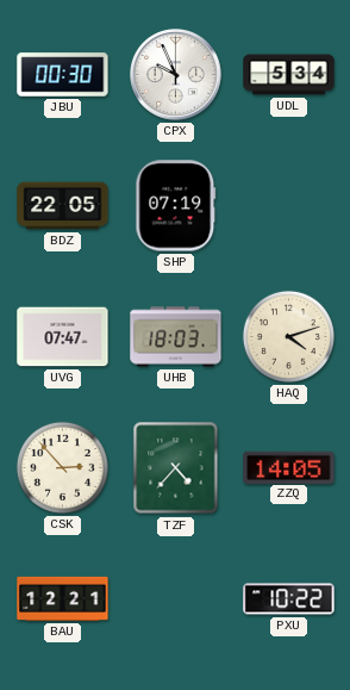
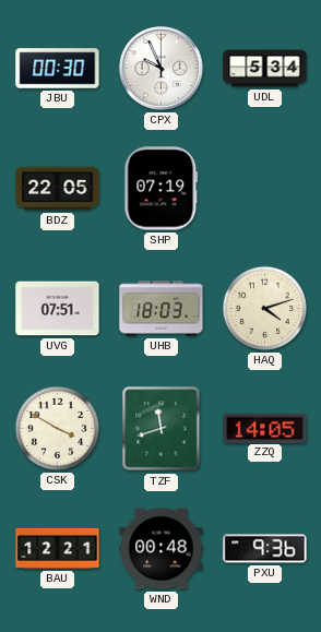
UVG: 07:47 -> 07:51
CSK: 2:53 -> 3:50
TZF: 4:37 -> 11:42
WND: none -> 00:48
PXU: 10:22 -> 9:36
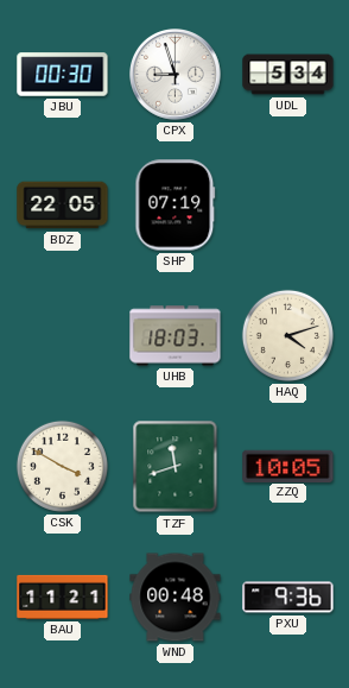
CPX: 9:56 -> 8:57
UVG: 07:51 -> none
ZZQ: 14:05 -> 10:05
BAU: 12:21 -> 11:21
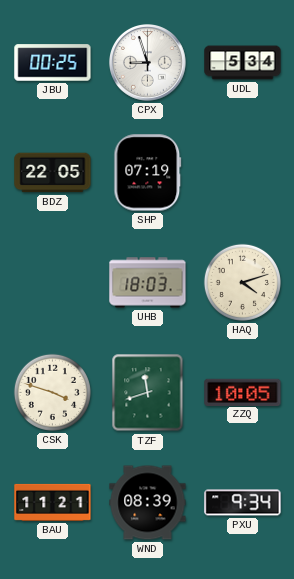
JBU: 00:30 -> 00:25
CSK: 3:50 -> 3:48
WND: 00:48 -> 08:39
PXU: 9:36 -> 9:34
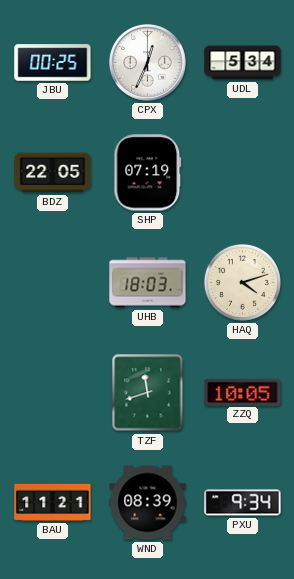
CPX: 8:57 -> 12:34
CSK: 3:48 -> none
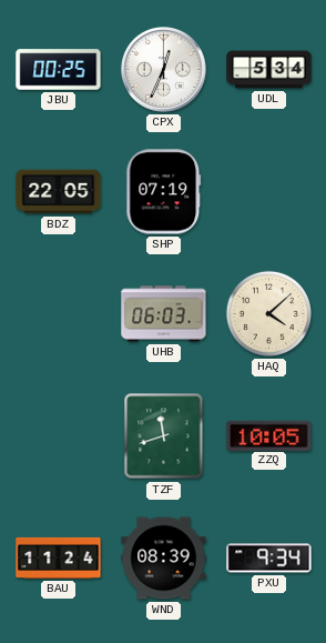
UHB: 18:03 -> 06:03
HAQ: 4:12 -> 4:08
BAU: 11:21 -> 11:24
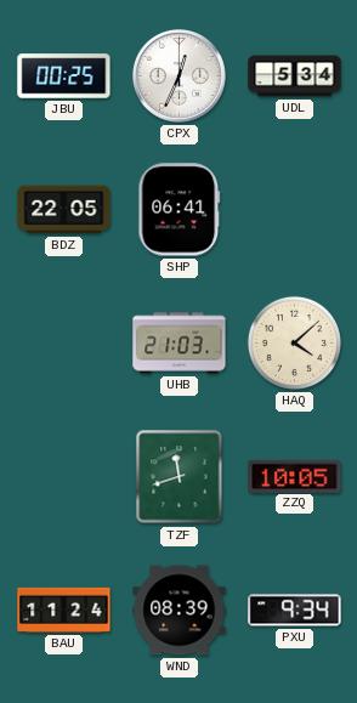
SHP: 07:19 -> 06:41
UHB: 06:03 -> 21:03
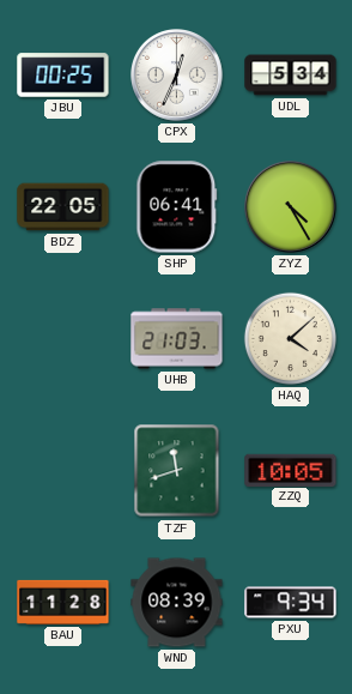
ZYZ: none -> 4:25
BAU: 11:24 -> 11:28
